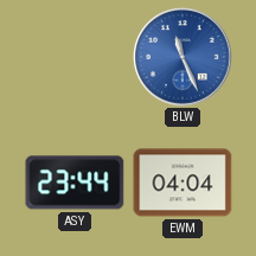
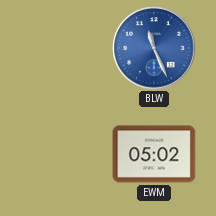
ASY: 23:44 -> none
EWM: 04:04 -> 05:02
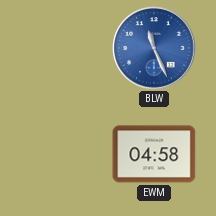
EWM: 05:02 -> 04:58
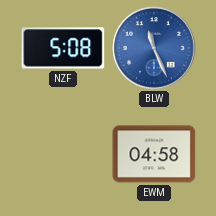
NZF: none -> 5:08
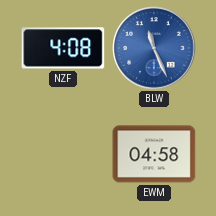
NZF: 5:08 -> 4:08
